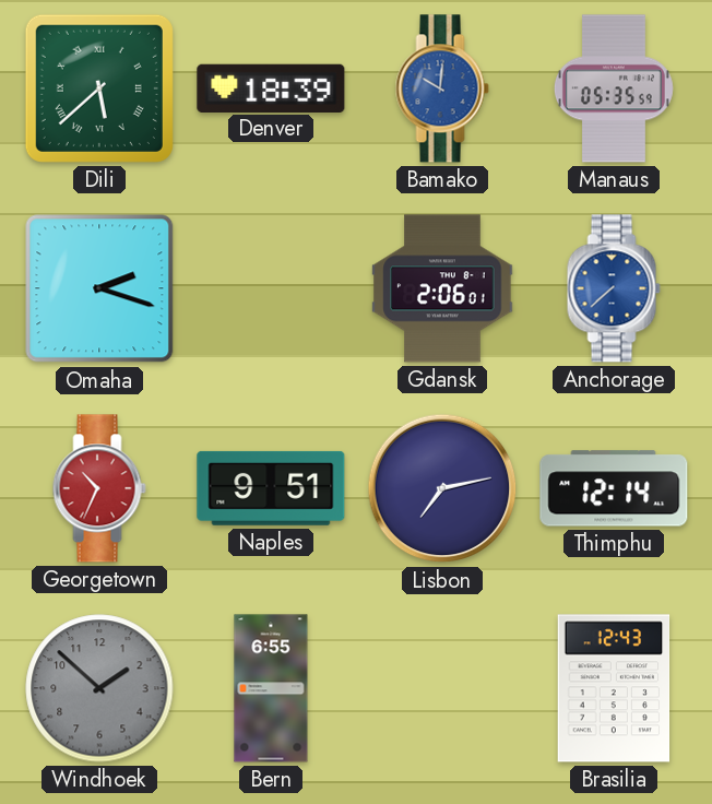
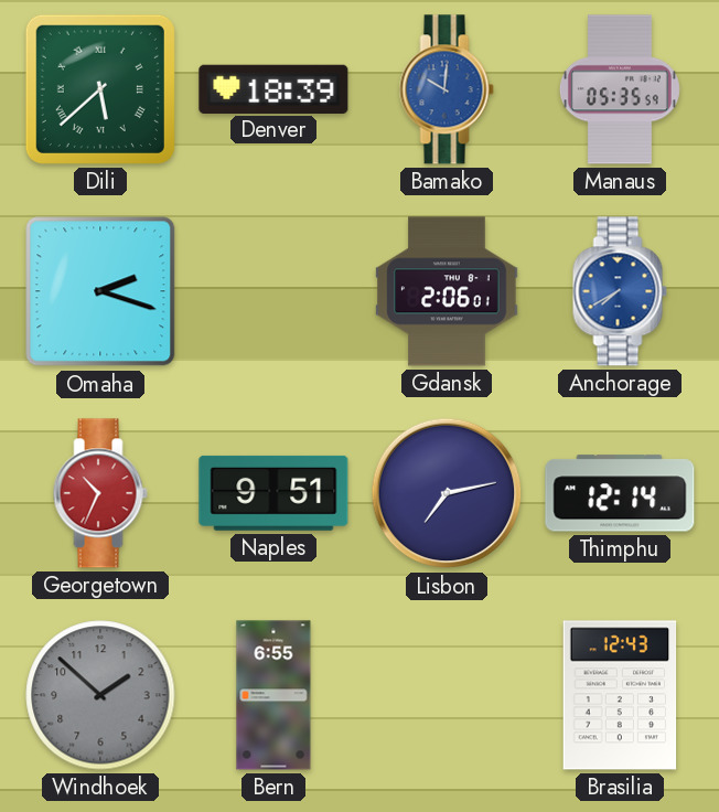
Anchorage: 7:38 -> 7:40
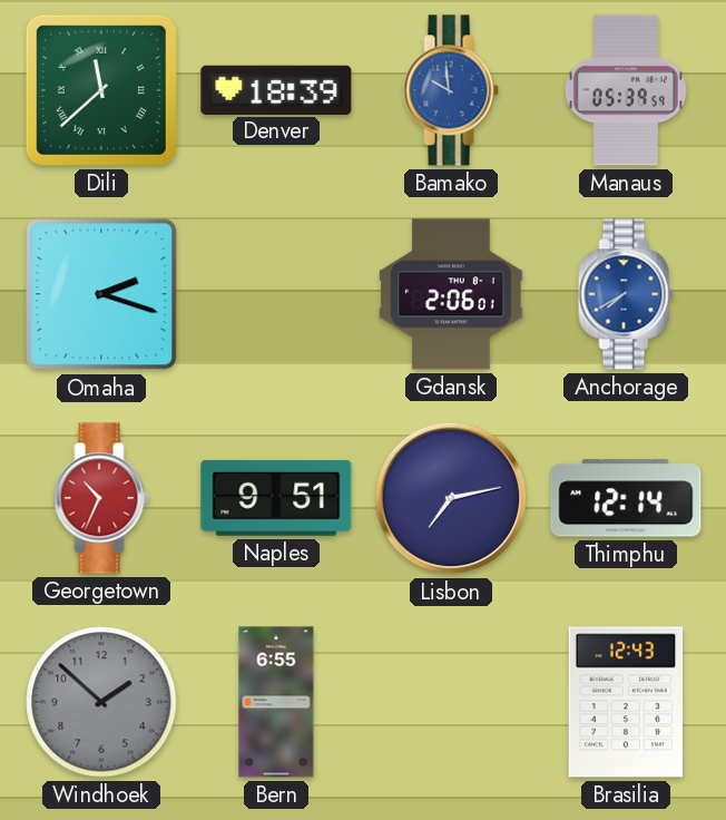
Dili: 5:38 -> 11:38
Bamako: 10:01 -> 9:59
Manaus: 05:35 -> 05:39
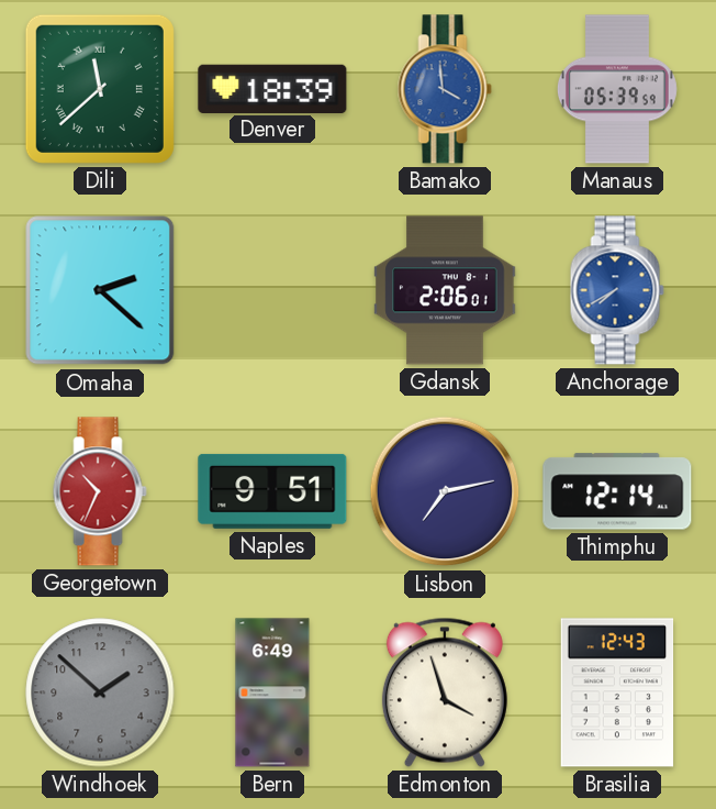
Bamako: 9:59 -> 3:59
Omaha: 2:18 -> 2:22
Bern: 6:55 -> 6:49
Edmonton: none -> 3:57
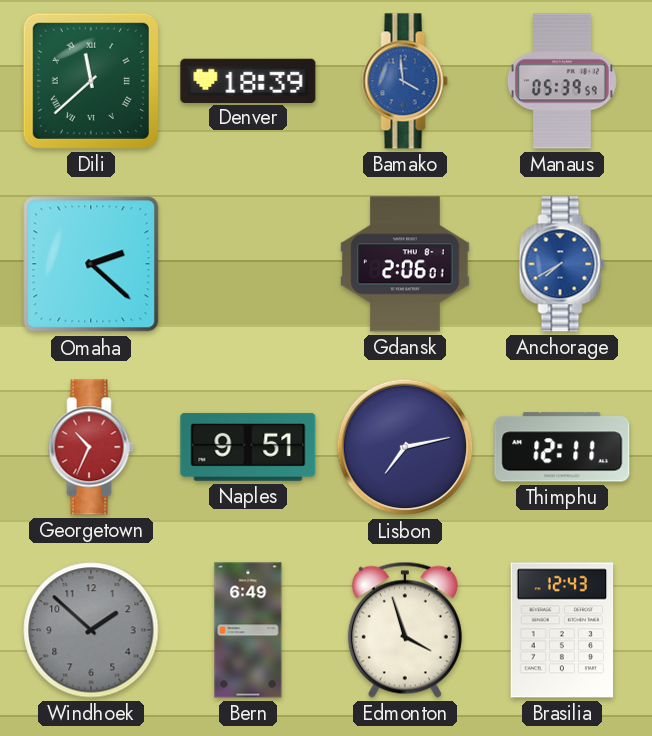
Thimphu: 12:14 -> 12:11
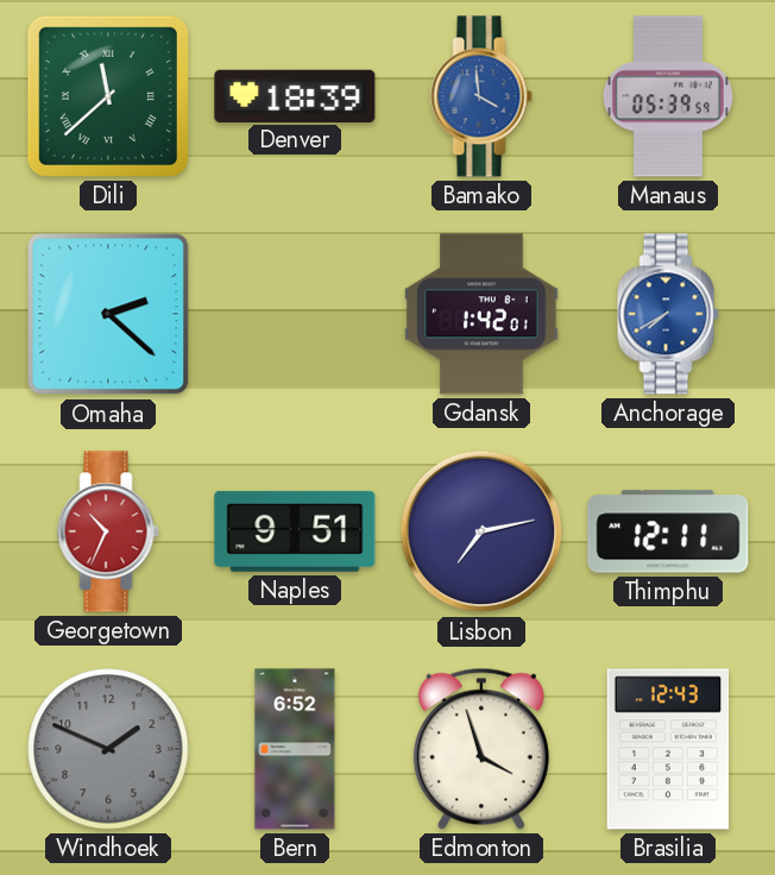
Gdansk: 2:06 -> 1:42
Windhoek: 1:52 -> 1:49
Bern: 6:49 -> 6:52
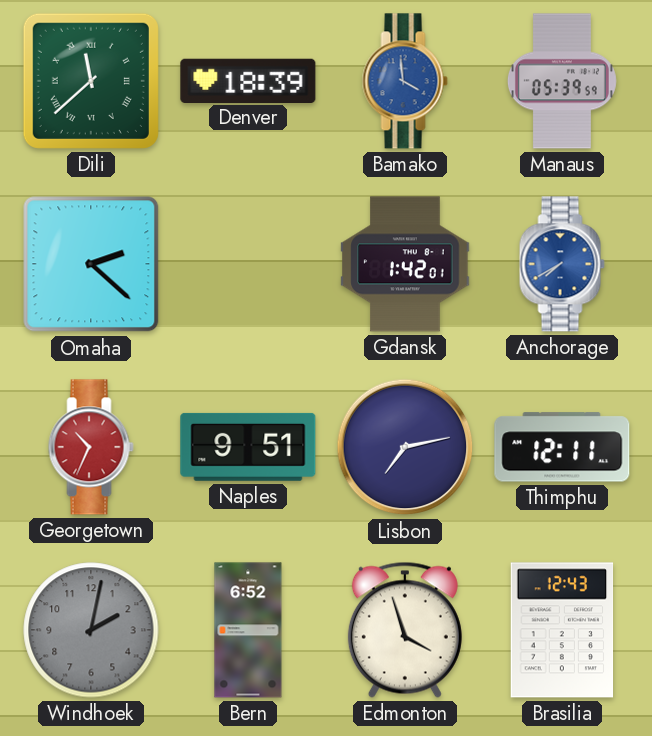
Windhoek: 1:49 -> 2:02
